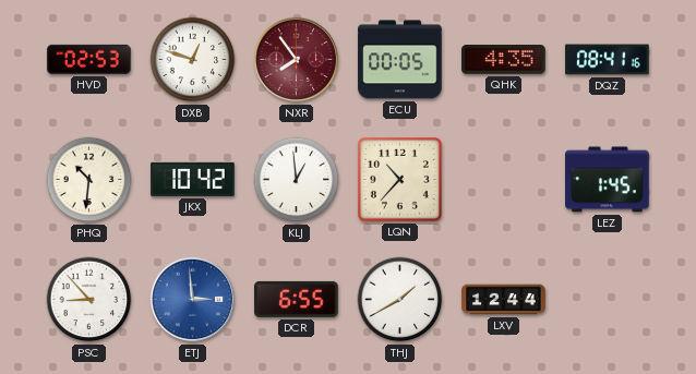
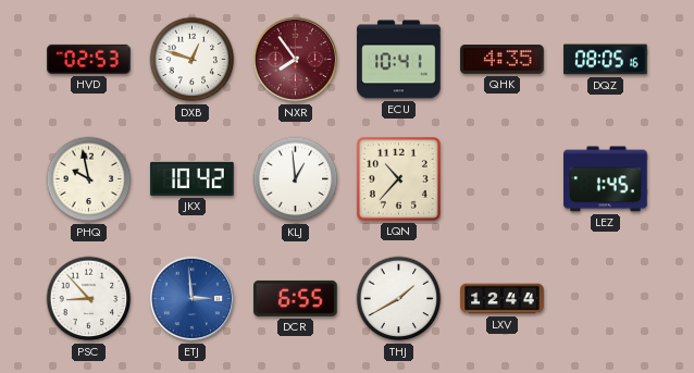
ECU: 00:05 -> 10:41
DQZ: 08:41 -> 08:05
PHQ: 10:31 -> 9:58
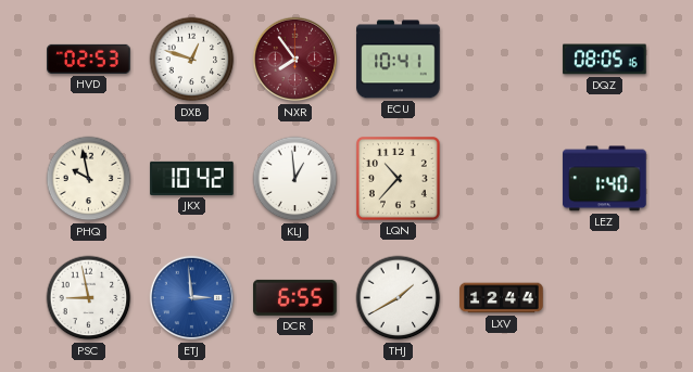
QHK: 4:35 -> none
LEZ: 1:45 -> 1:40
PSC: 8:53 -> 8:58
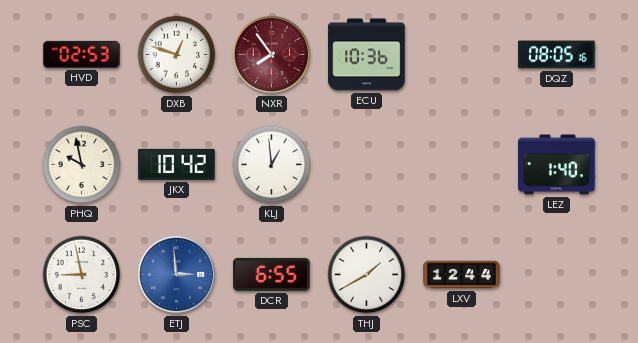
ECU: 10:41 -> 10:36
LQN: 10:37 -> none
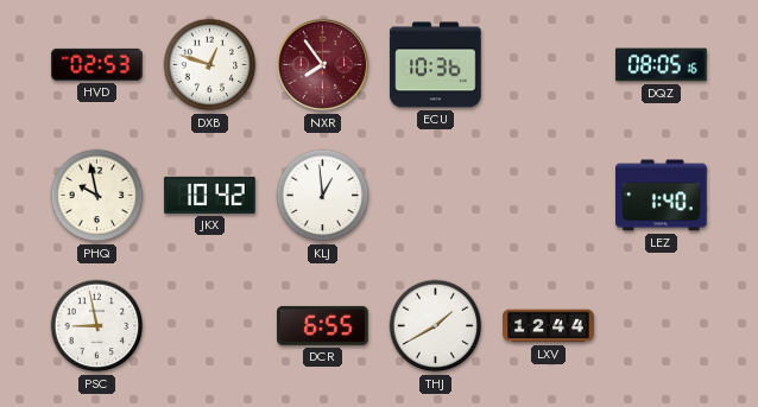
ETJ: 2:59 -> none
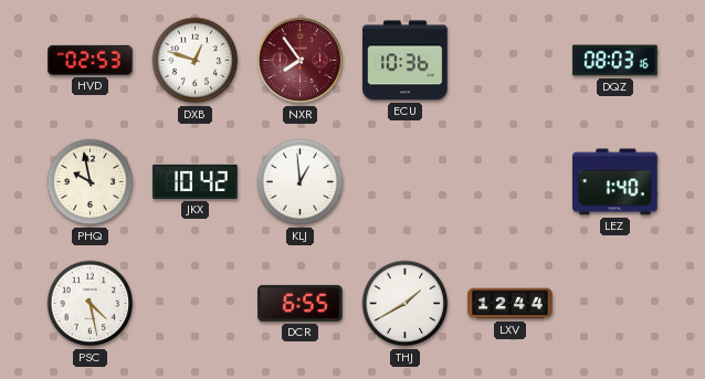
DQZ: 08:05 -> 08:03
PSC: 8:58 -> 4:28
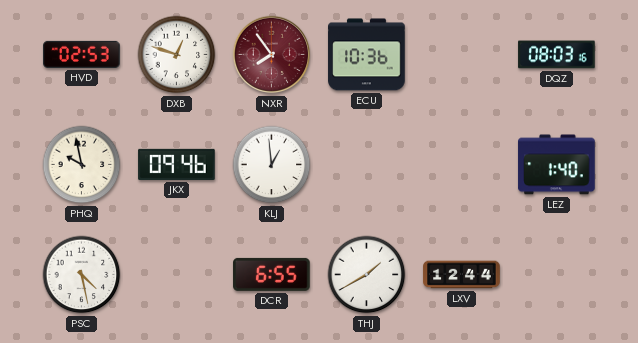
JKX: 10:42 -> 09:46
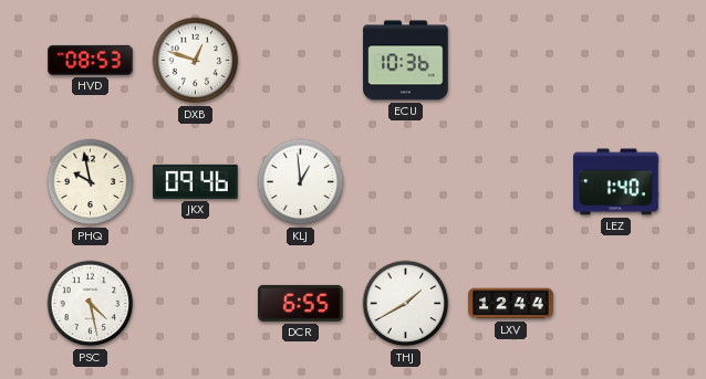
HVD: 02:53 -> 08:53
NXR: 7:54 -> none
DQZ: 08:03 -> none
